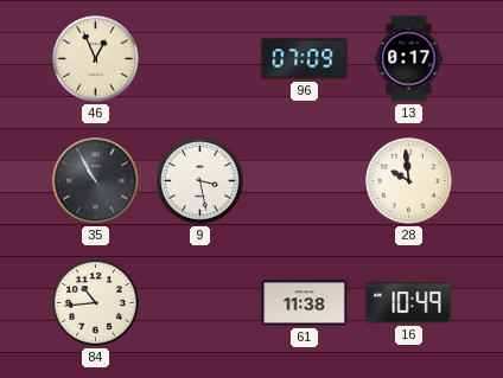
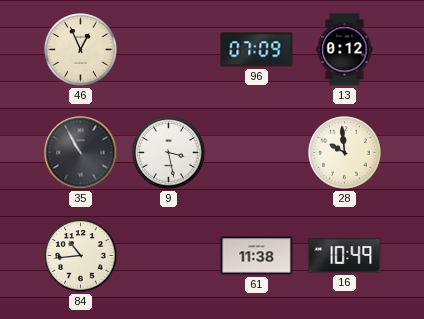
13: 0:17 -> 0:12
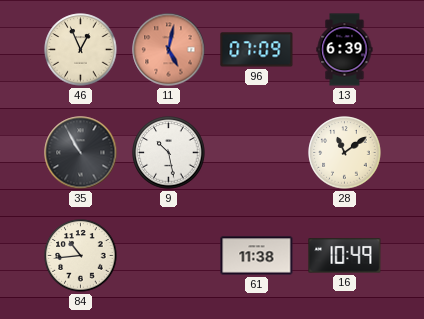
11: none -> 5:02
13: 0:12 -> 6:39
9: 3:28 -> 10:28
28: 9:59 -> 11:09
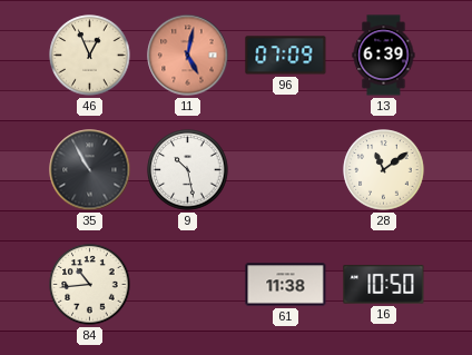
16: 10:49 -> 10:50
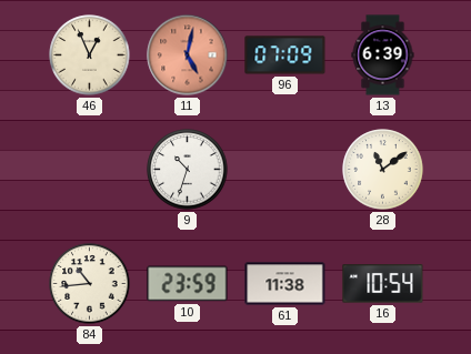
35: 10:55 -> none
9: 10:28 -> 10:33
10: none -> 23:59
16: 10:50 -> 10:54
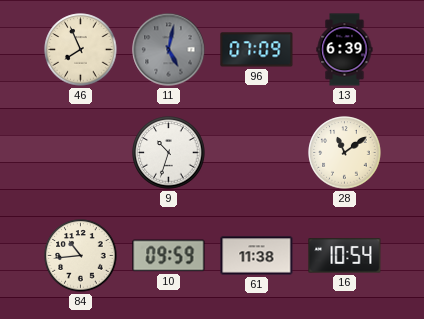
46: 12:56 -> 7:56
11 dial: salmon -> grey
10: 23:59 -> 09:59
